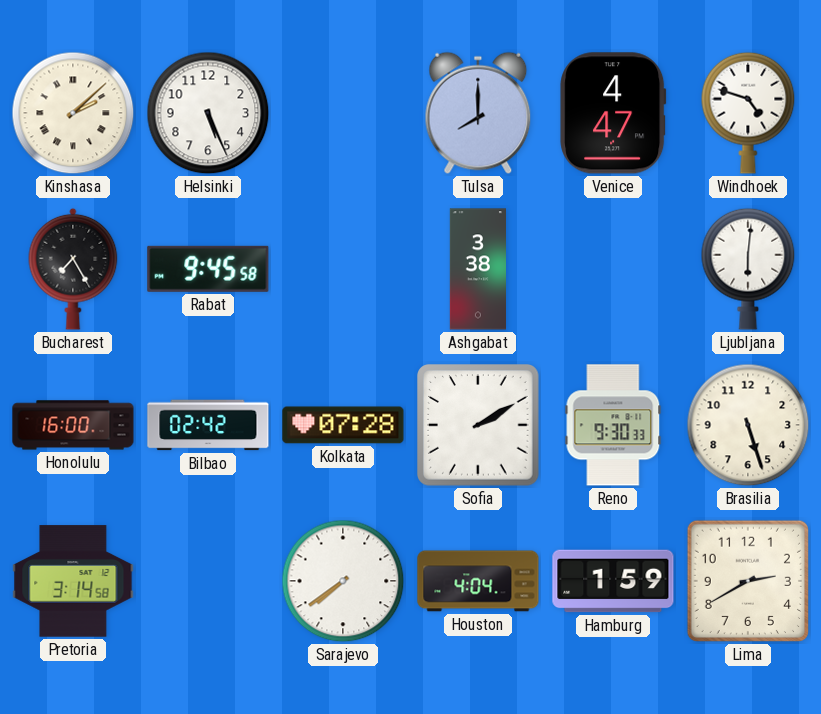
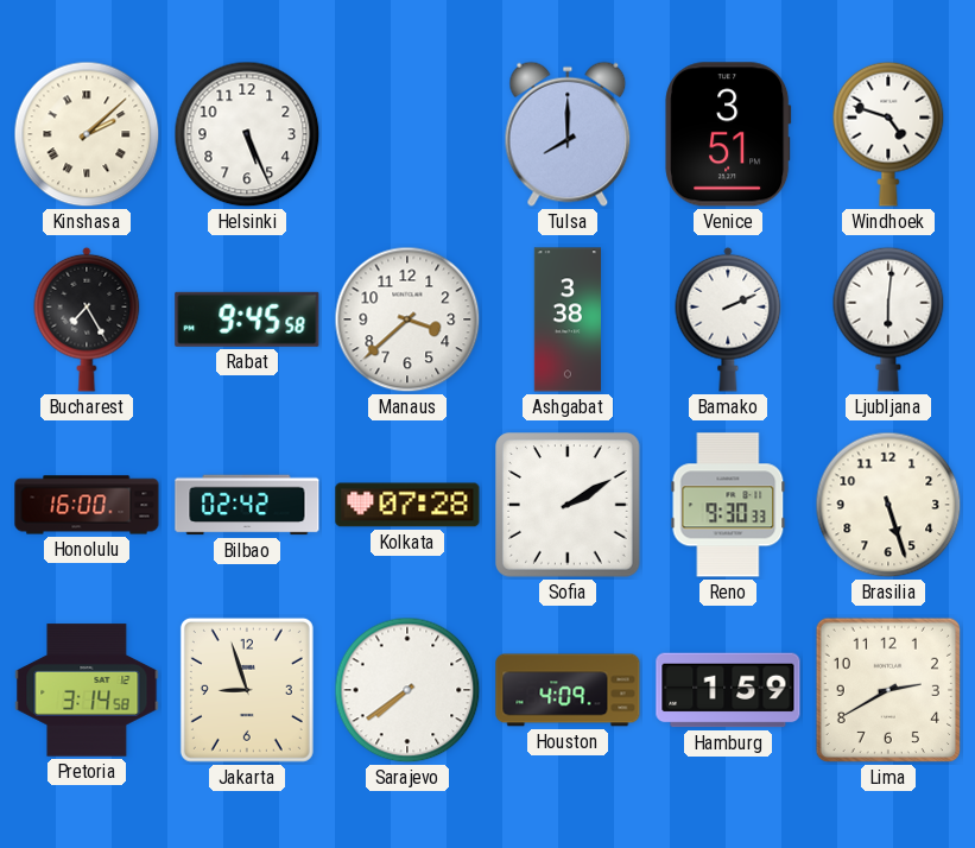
Venice: 4:47 -> 3:51
Manaus: none -> 3:38
Bamako: none -> 2:11
Jakarta: none -> 8:57
Houston: 4:04 -> 4:09
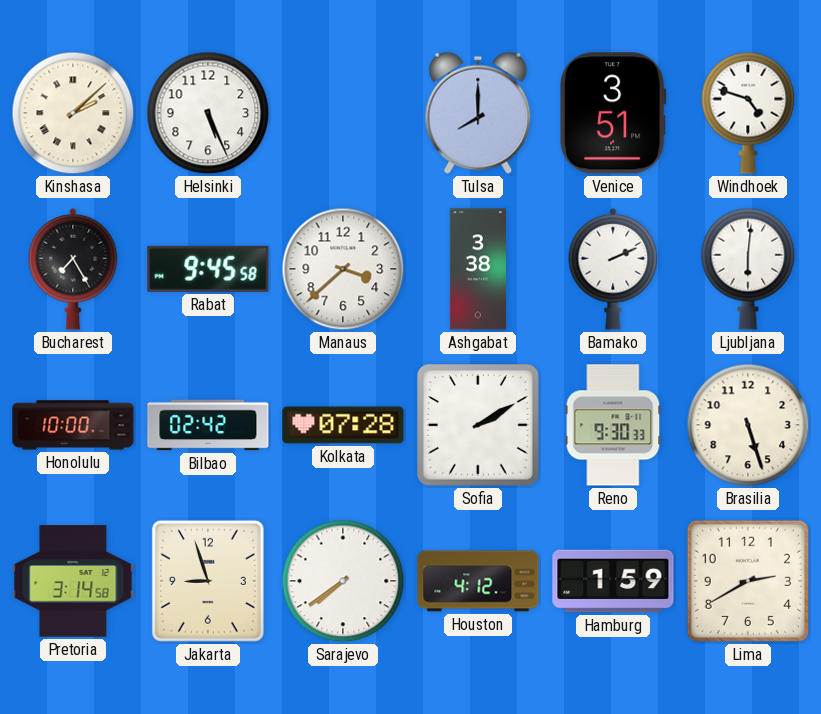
Honolulu: 16:00 -> 10:00
Houston: 4:09 -> 4:12
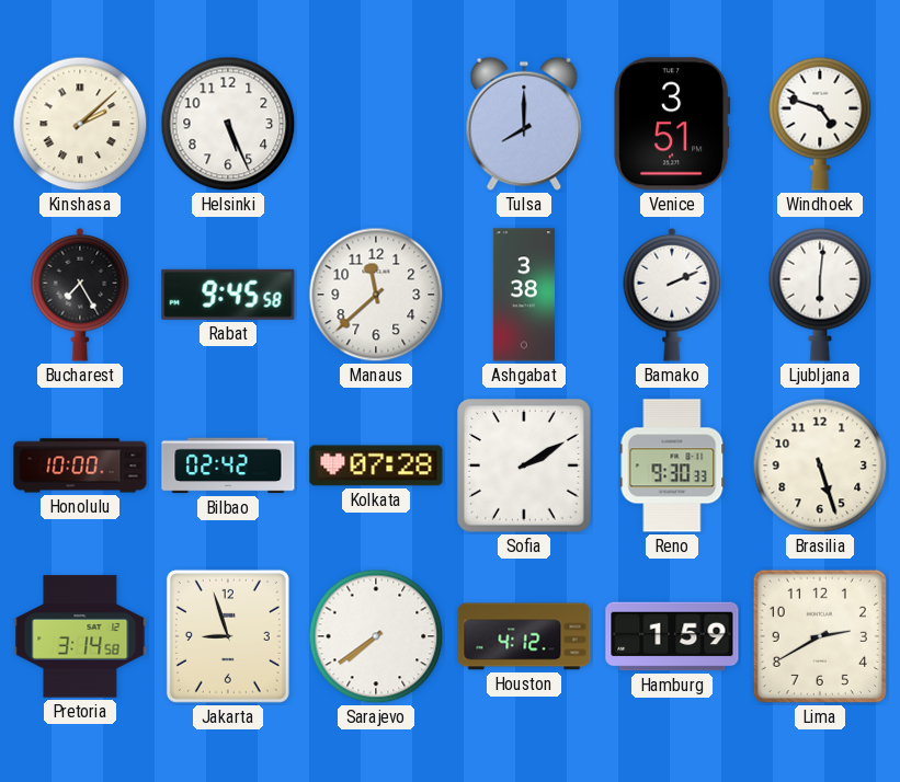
Manaus: 3:38 -> 11:38
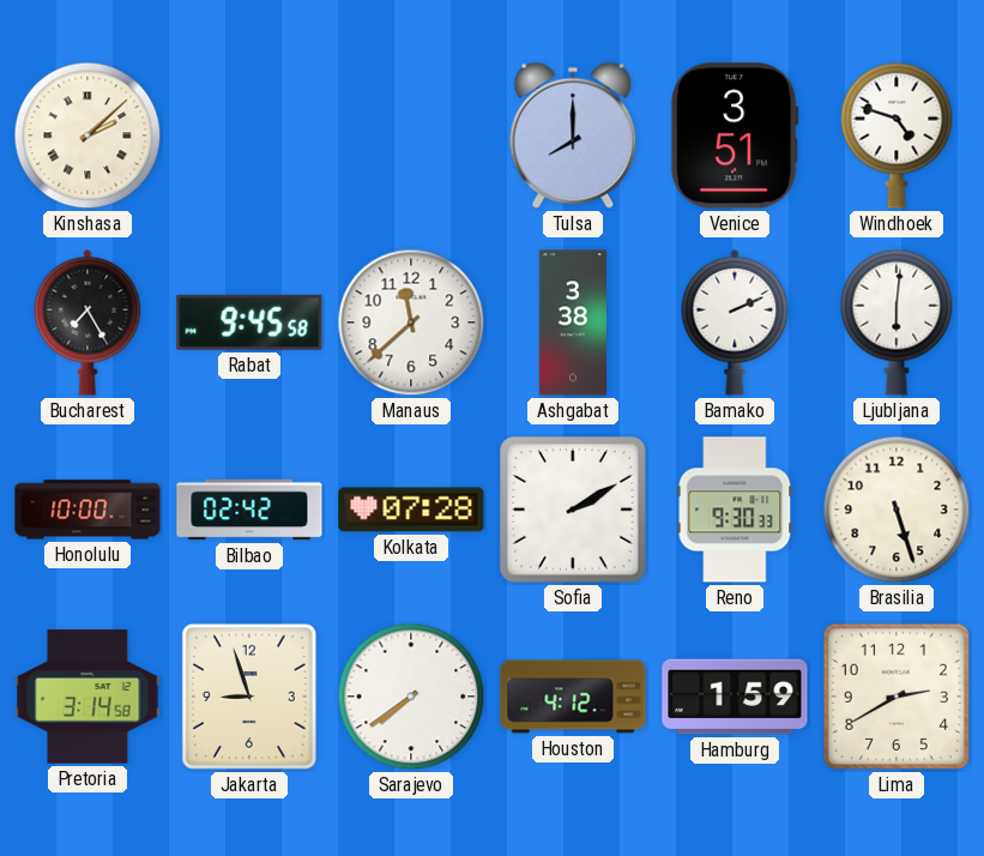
Helsinki: 5:26 -> none
